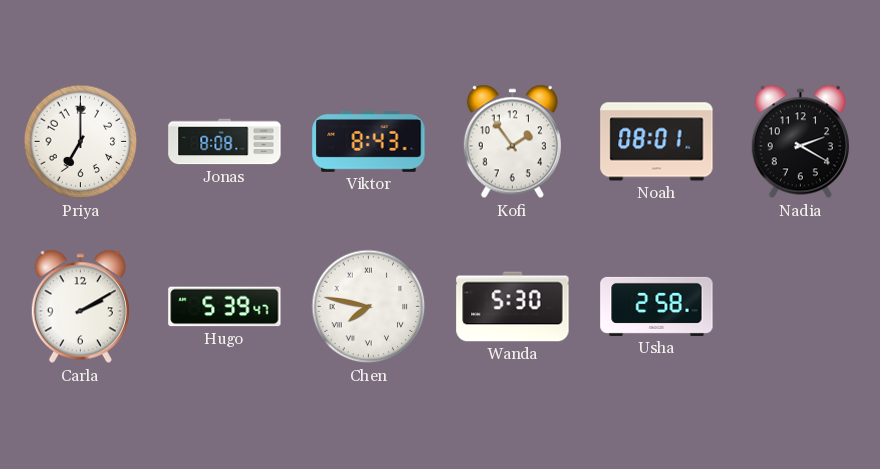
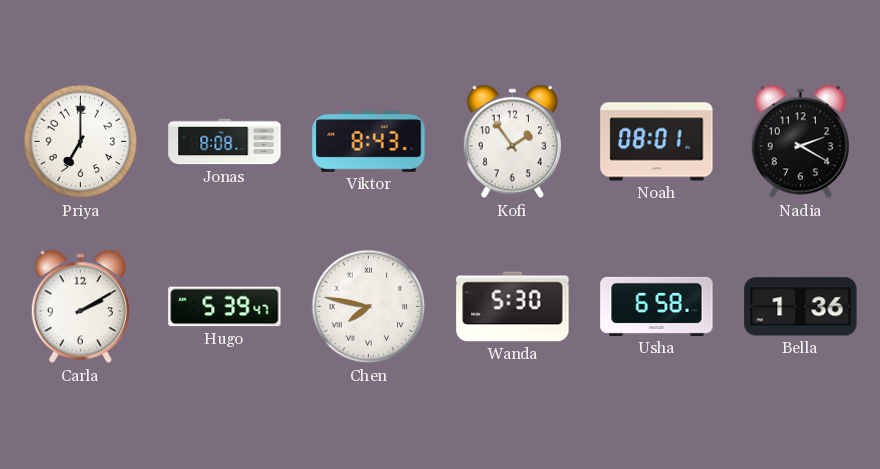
Usha: 2:58 -> 6:58
Bella: none -> 1:36
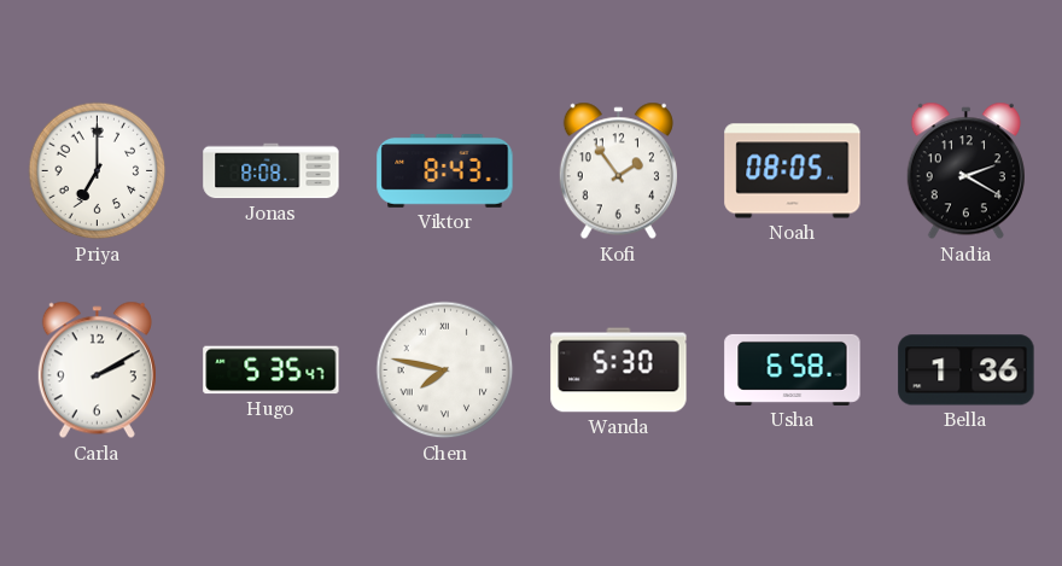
Noah: 08:01 -> 08:05
Hugo: 5:39 -> 5:35
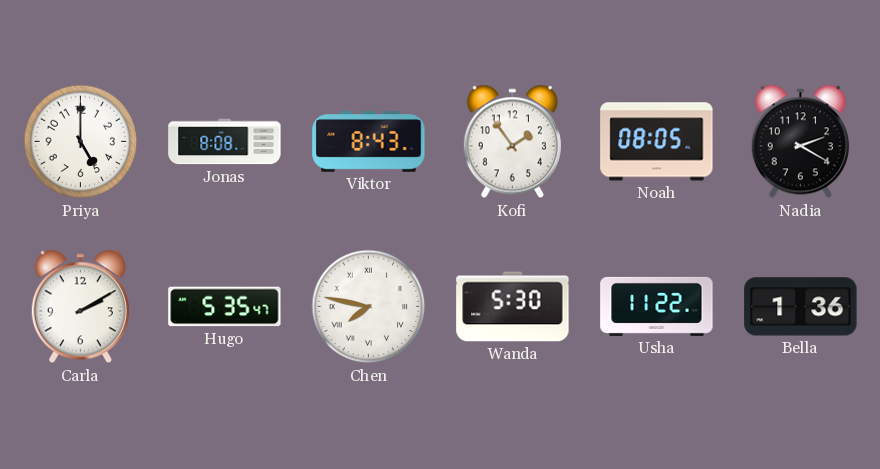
Priya: 7:00 -> 5:00
Usha: 6:58 -> 11:22
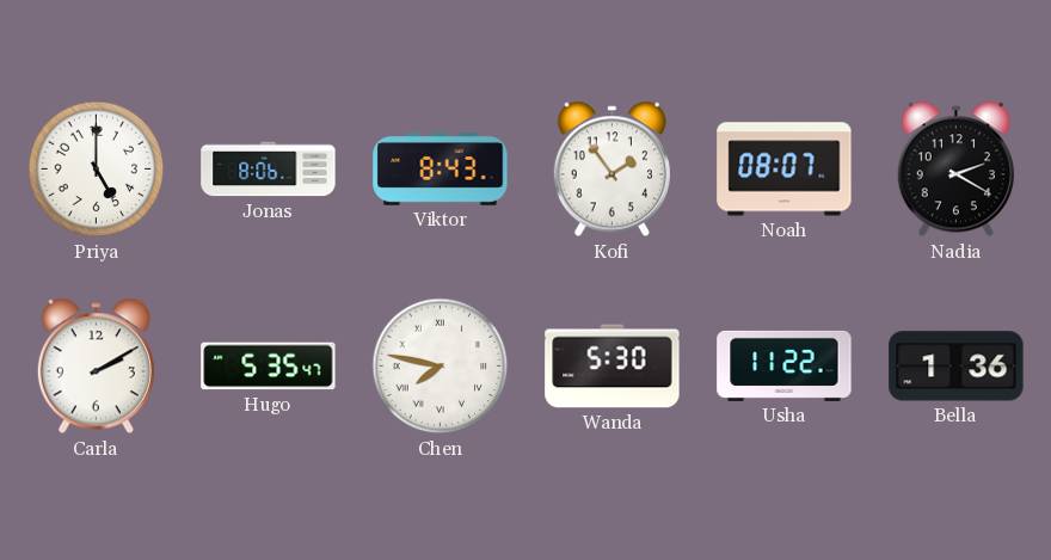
Jonas: 8:08 -> 8:06
Noah: 08:05 -> 08:07
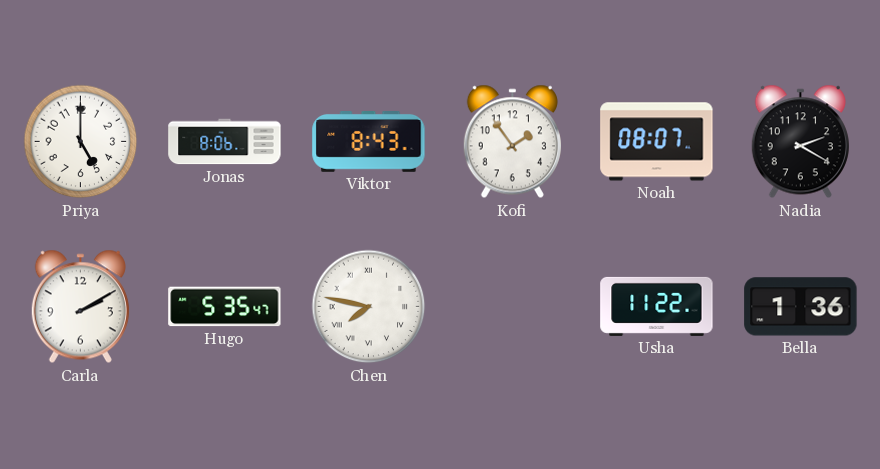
Wanda: 5:30 -> none
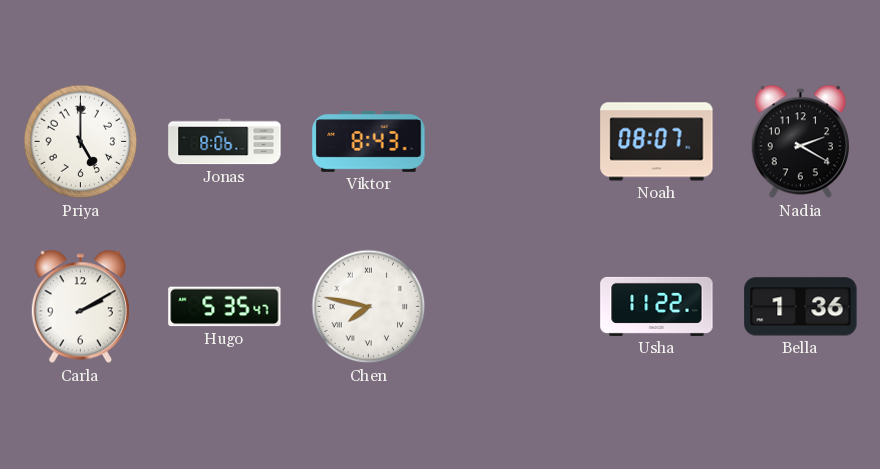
Kofi: 1:54 -> none
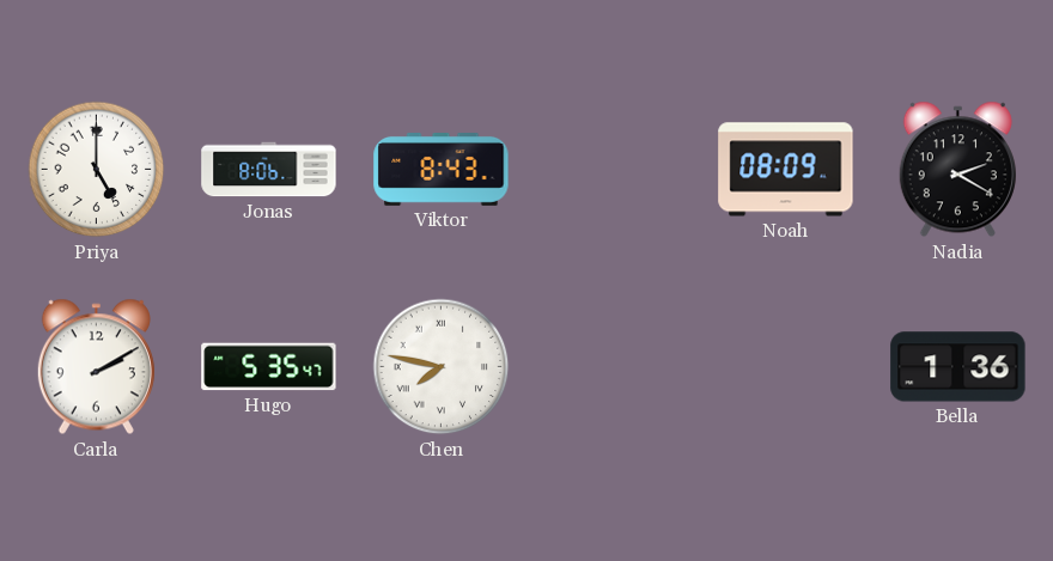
Noah: 08:07 -> 08:09
Usha: 11:22 -> none
